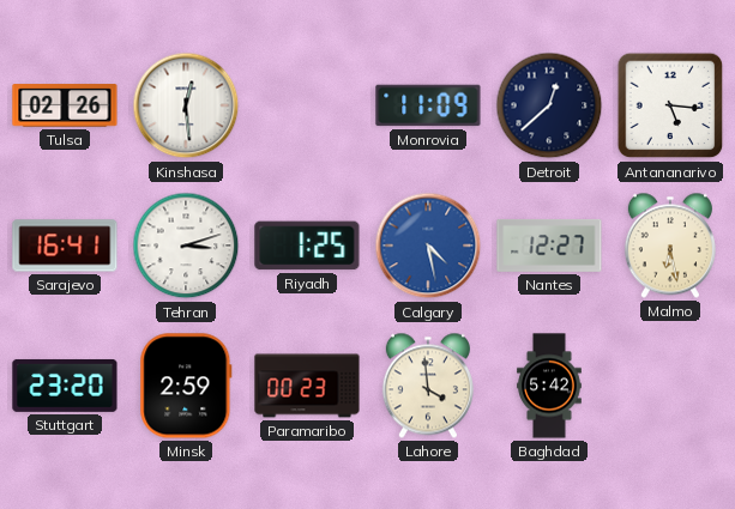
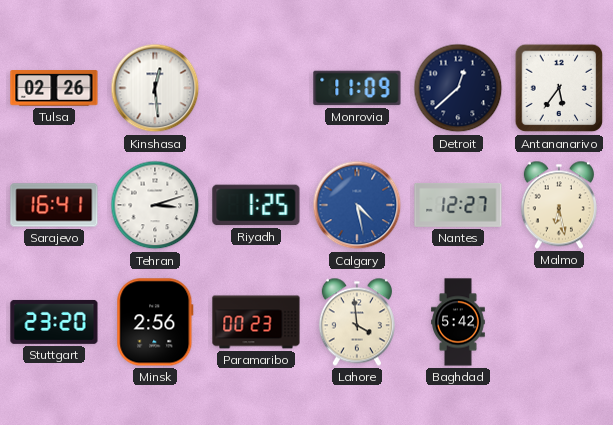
Antananarivo: 5:16 -> 5:36
Minsk: 2:59 -> 2:56
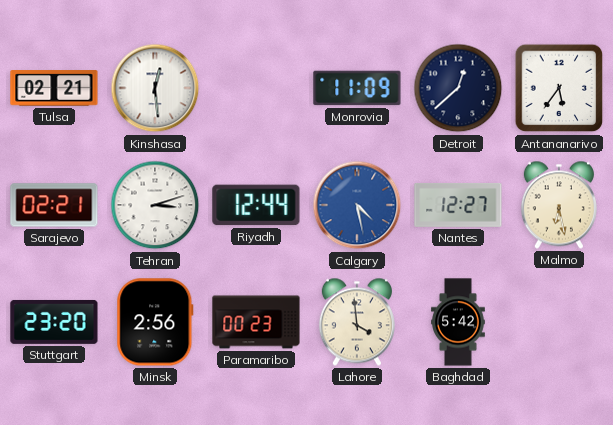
Tulsa: 02:26 -> 02:21
Sarajevo: 16:41 -> 02:21
Riyadh: 1:25 -> 12:44
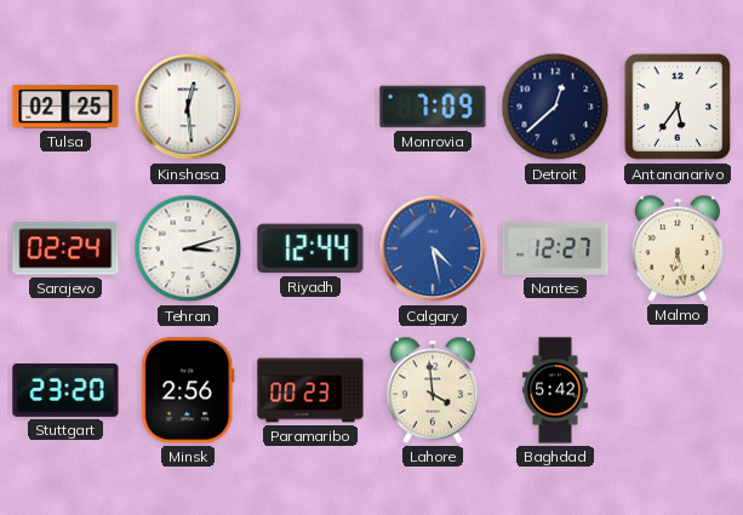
Tulsa: 02:21 -> 02:25
Monrovia: 11:09 -> 7:09
Sarajevo: 02:21 -> 02:24
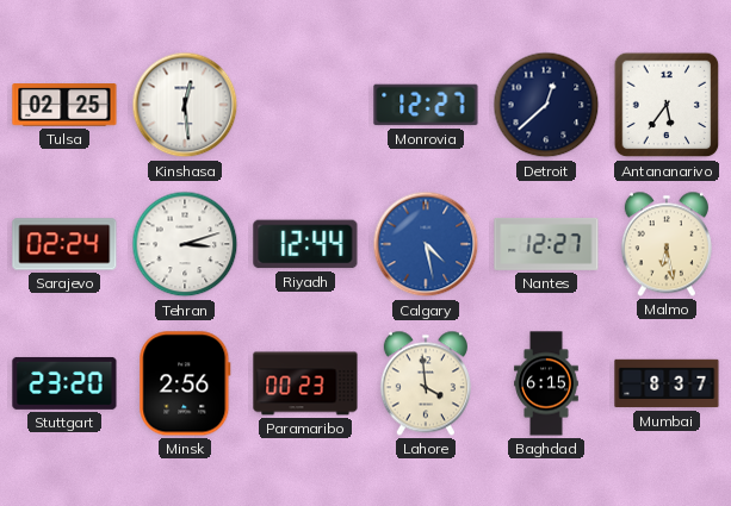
Monrovia: 7:09 -> 12:27
Baghdad: 5:42 -> 6:15
Mumbai: none -> 8:37
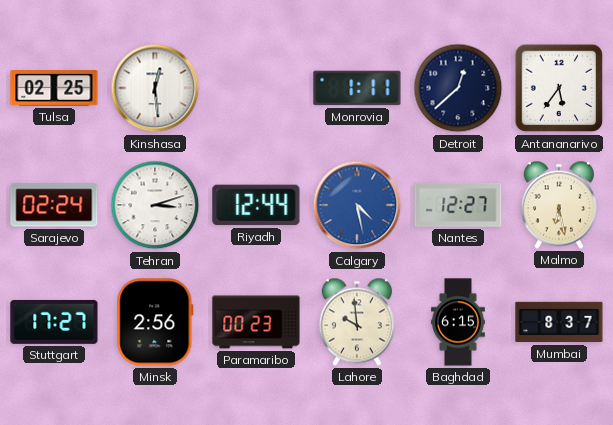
Monrovia: 12:27 -> 1:11
Stuttgart: 23:20 -> 17:27
Lahore: 3:59 -> 9:59
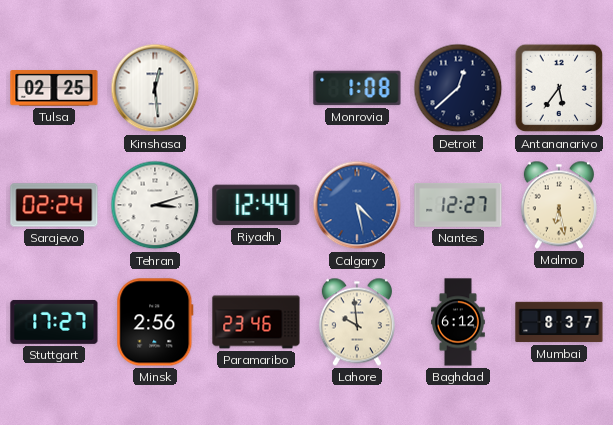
Monrovia: 1:11 -> 1:08
Paramaribo: 00:23 -> 23:46
Baghdad: 6:15 -> 6:12
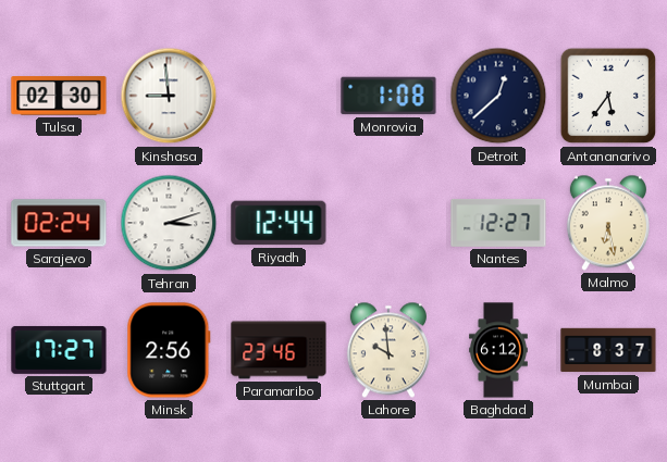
Tulsa: 02:25 -> 02:30
Kinshasa: 12:29 -> 8:59
Calgary: 4:28 -> none
